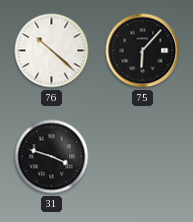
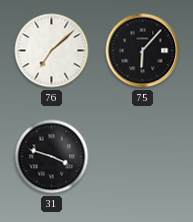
76: 10:22 -> 7:08
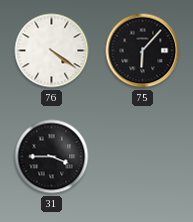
76: 7:08 -> 4:21
31: 3:48 -> 3:45
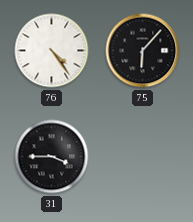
76: 4:21 -> 4:24
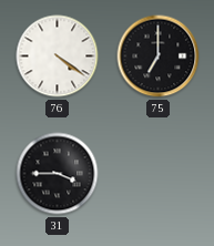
76: 4:24 -> 4:21
75: 6:07 -> 7:00
